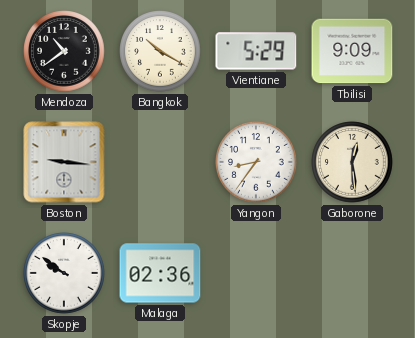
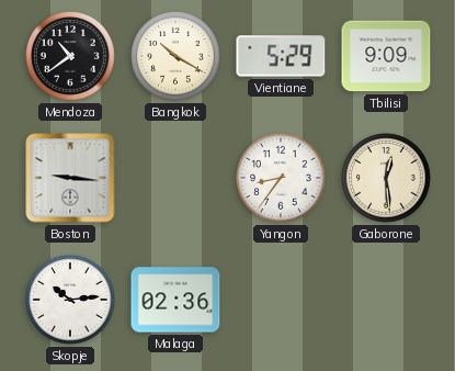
Skopje: 9:51 -> 10:14
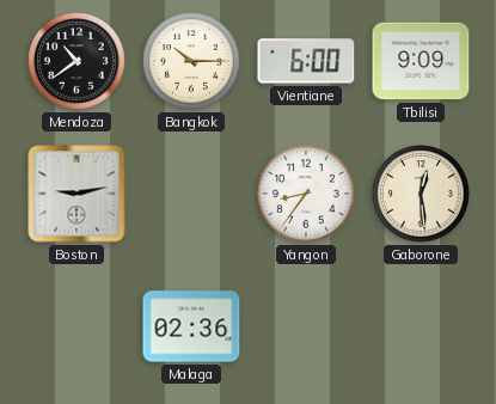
Bangkok: 10:20 -> 10:15
Vientiane: 5:29 -> 6:00
Boston: 9:16 -> 9:13
Skopje: 10:14 -> none
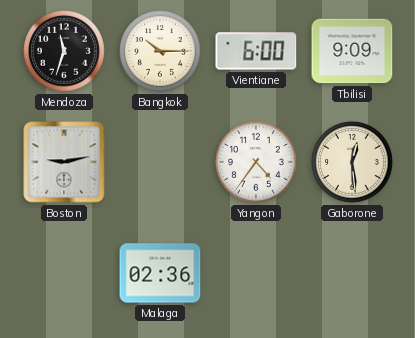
Mendoza: 10:39 -> 11:33
Yangon: 8:36 -> 4:36
